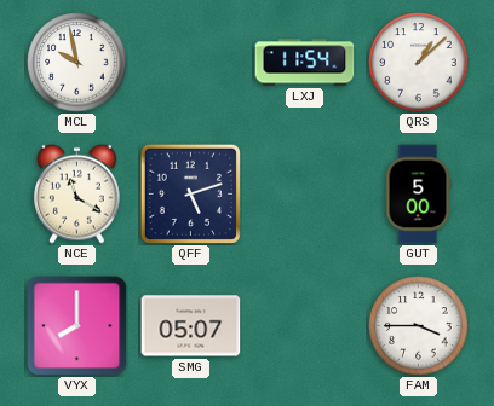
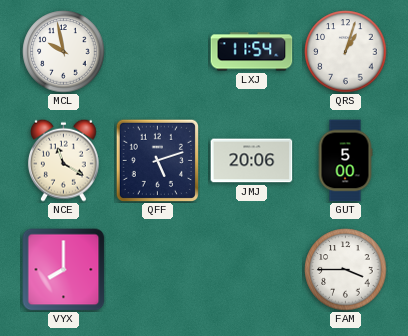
QRS: 1:08 -> 1:03
JMJ: none -> 20:06
SMG: 05:07 -> none
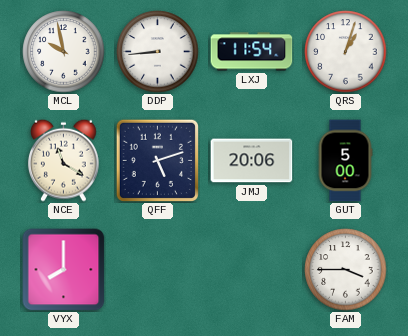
DDP: none -> 8:44
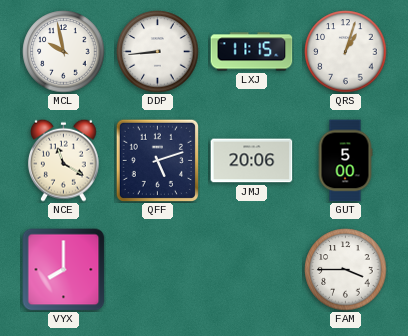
LXJ: 11:54 -> 11:15
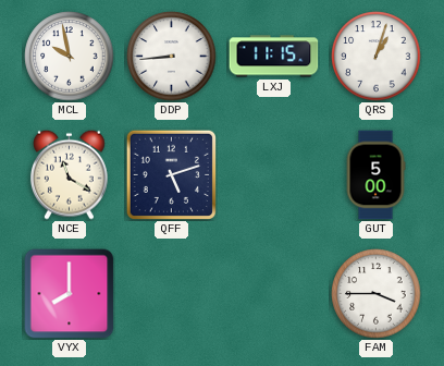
JMJ: 20:06 -> none
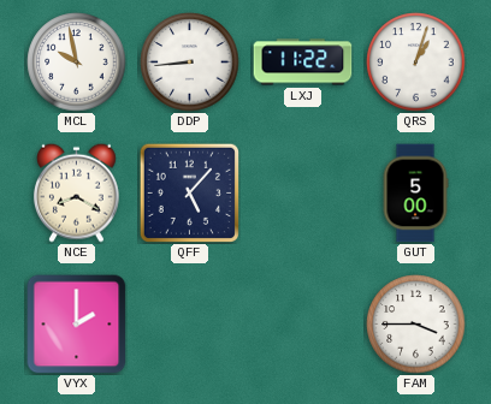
LXJ: 11:15 -> 11:22
NCE: 11:20 -> 8:20
QFF: 5:12 -> 5:07
VYX: 8:00 -> 2:00
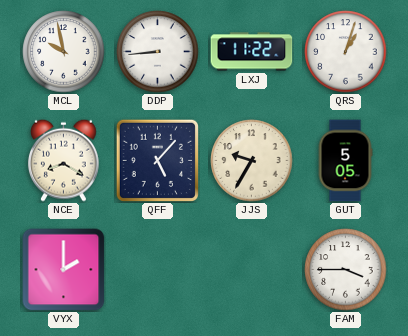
JJS: none -> 9:35
GUT: 5:00 -> 5:05
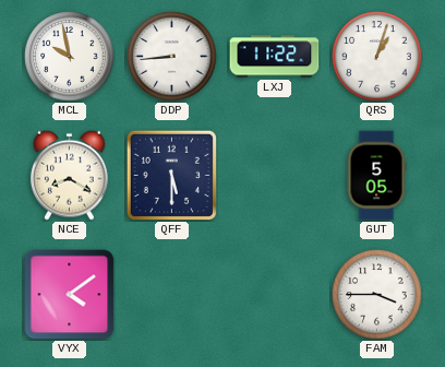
QFF: 5:07 -> 5:30
JJS: 9:35 -> none
VYX: 2:00 -> 4:09
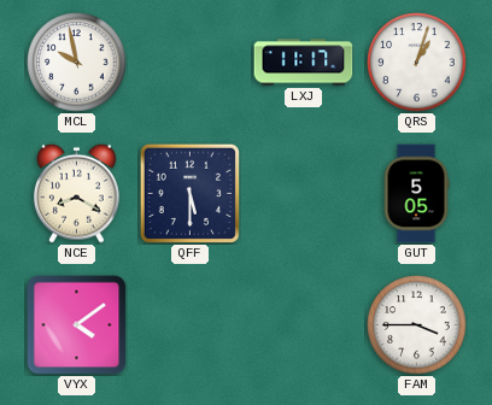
DDP: 8:44 -> none
LXJ: 11:22 -> 11:17
